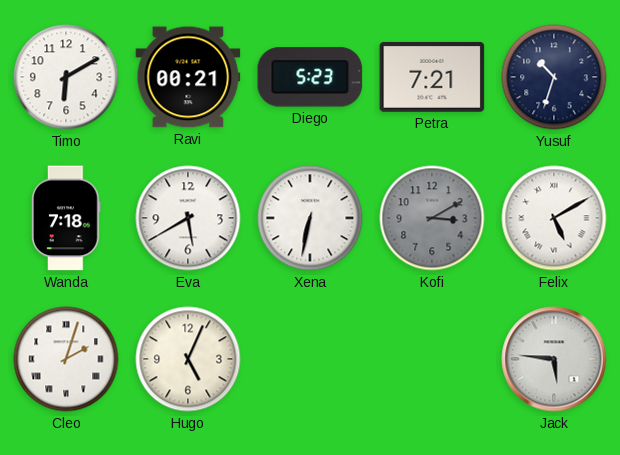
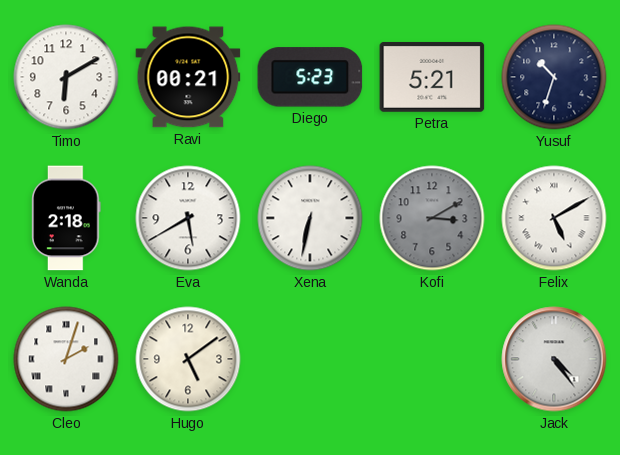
Petra: 7:21 -> 5:21
Wanda: 7:18 -> 2:18
Hugo: 5:04 -> 5:09
Jack: 5:46 -> 4:24
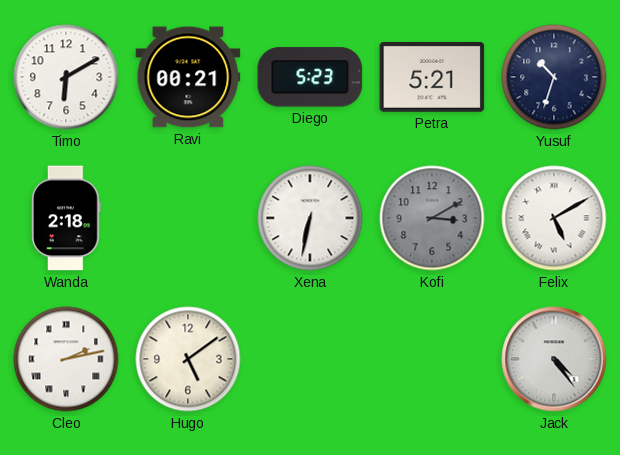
Eva: 5:40 -> none
Cleo: 2:03 -> 2:13
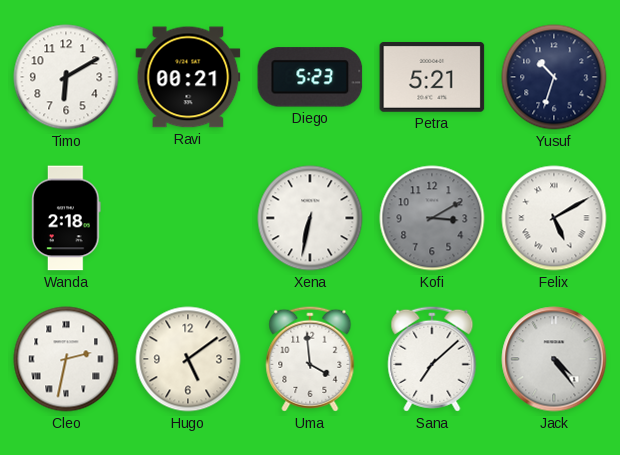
Cleo: 2:13 -> 2:32
Uma: none -> 3:59
Sana: none -> 7:08
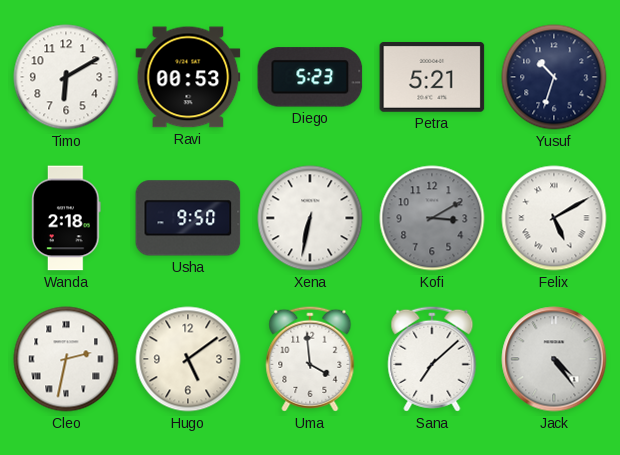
Ravi: 00:21 -> 00:53
Usha: none -> 9:50
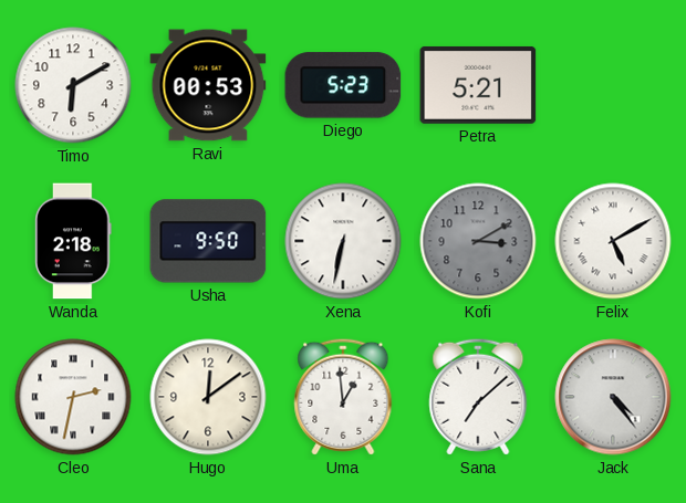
Yusuf: 10:33 -> none
Hugo: 5:09 -> 12:09
Uma: 3:59 -> 12:59
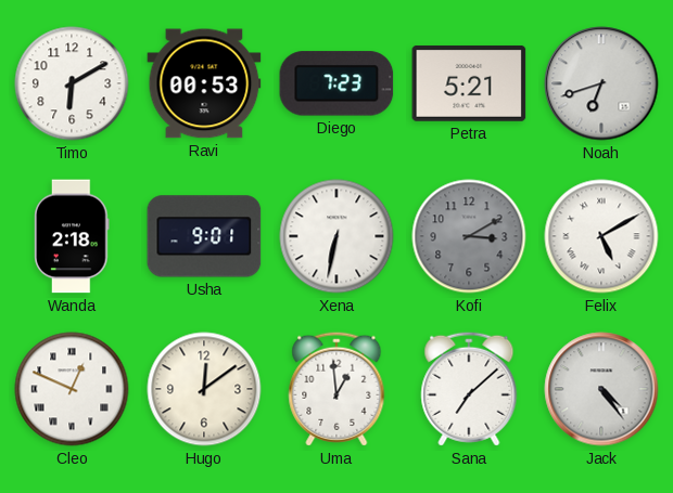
Diego: 5:23 -> 7:23
Noah: none -> 6:42
Usha: 9:50 -> 9:01
Cleo: 2:32 -> 12:49
